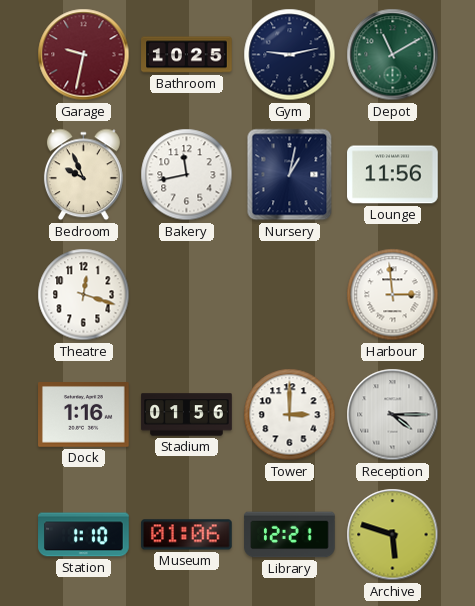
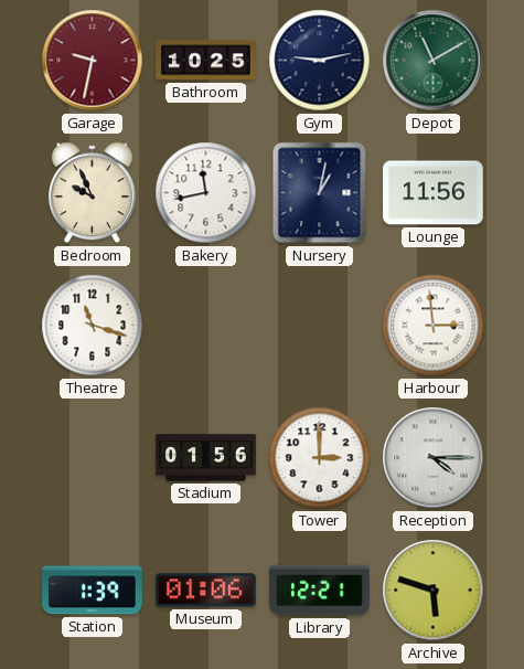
Theatre: 12:18 -> 11:18
Dock: 1:16 -> none
Station: 1:10 -> 1:39
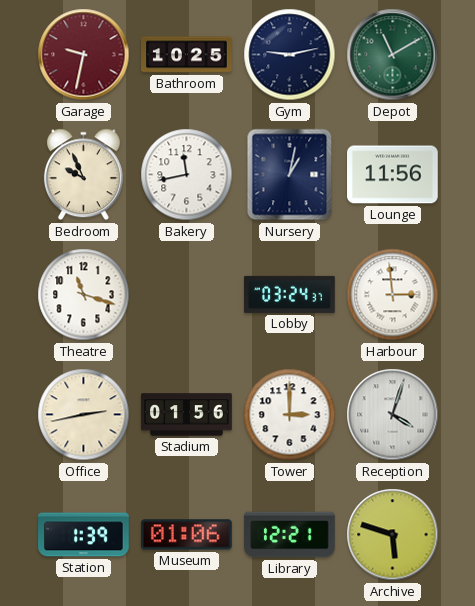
Lobby: none -> 03:24
Office: none -> 2:43
Reception: 4:15 -> 4:03
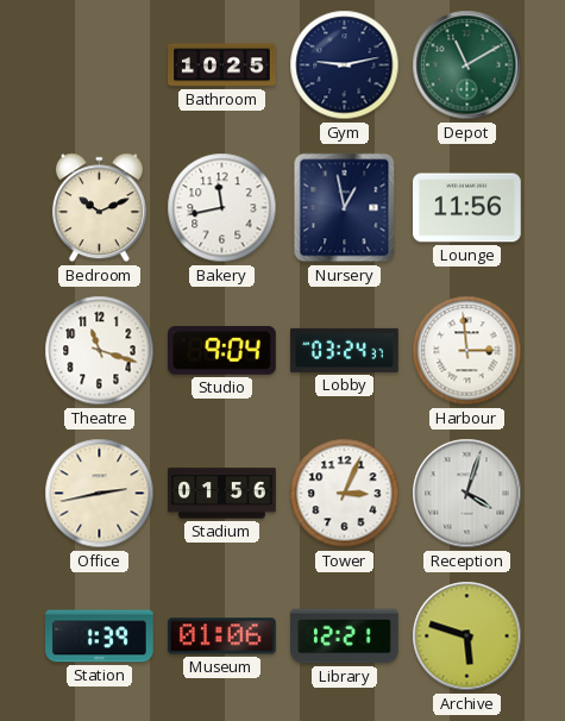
Garage: 9:32 -> none
Bedroom: 9:56 -> 10:11
Nursery: 1:02 -> 12:58
Studio: none -> 9:04
Tower: 3:00 -> 3:04
